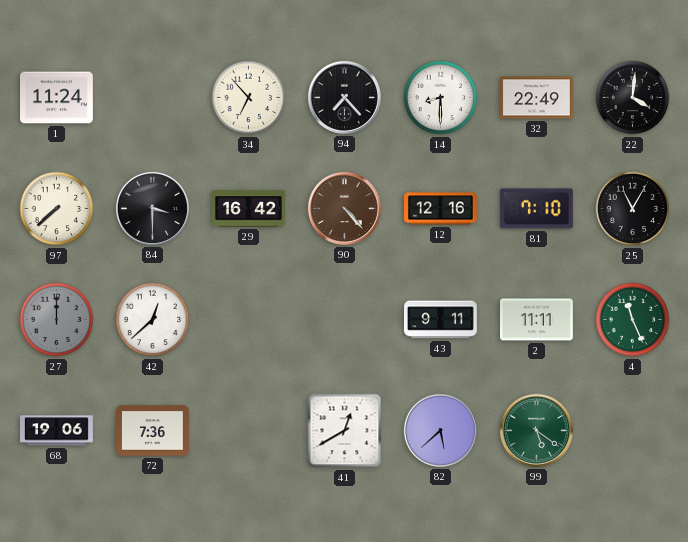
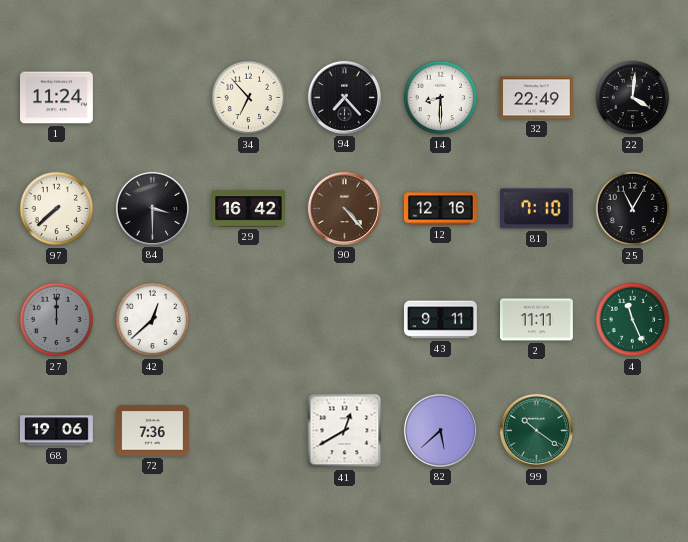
99: 5:21 -> 10:21
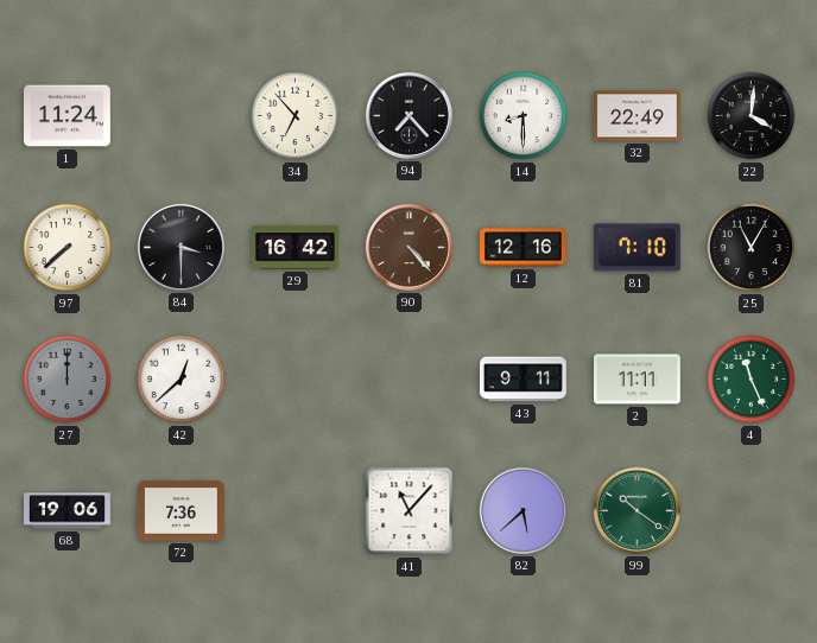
41: 12:40 -> 11:07
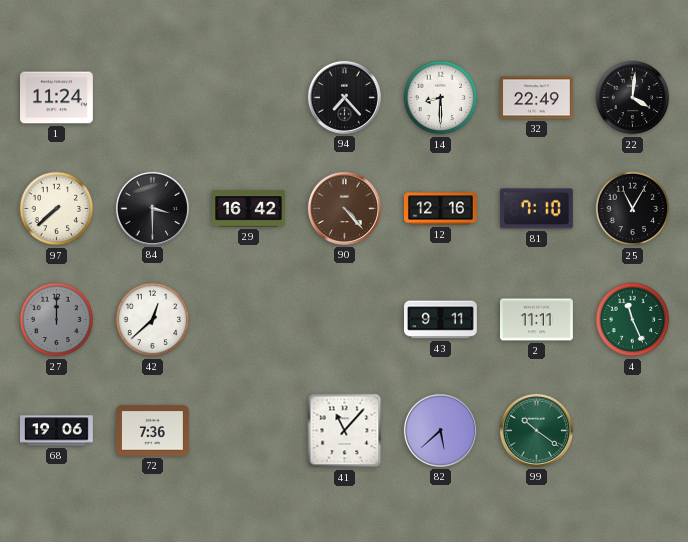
34: 6:53 -> none
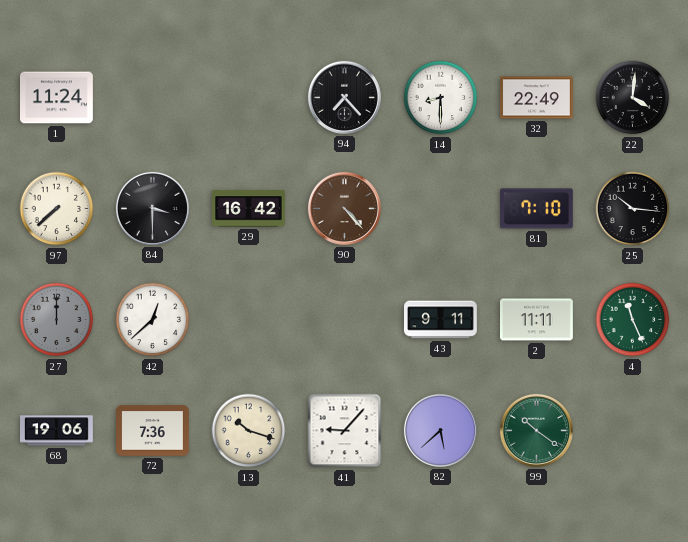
12: 12:16 -> none
25: 11:05 -> 10:16
13: none -> 10:18
41: 11:07 -> 9:07
